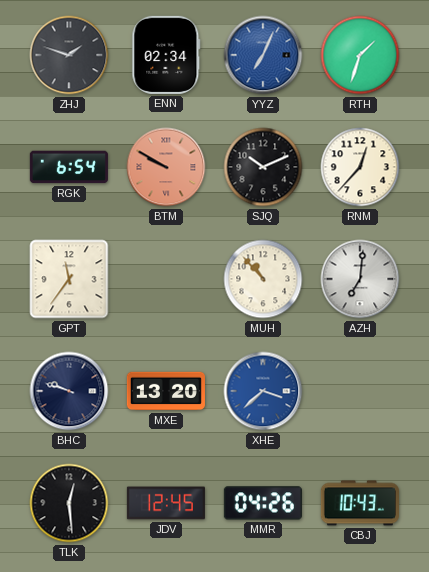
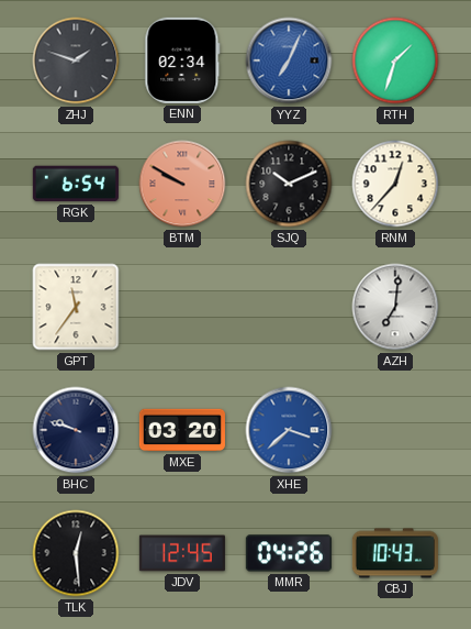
MUH: 10:53 -> none
MXE: 13:20 -> 03:20
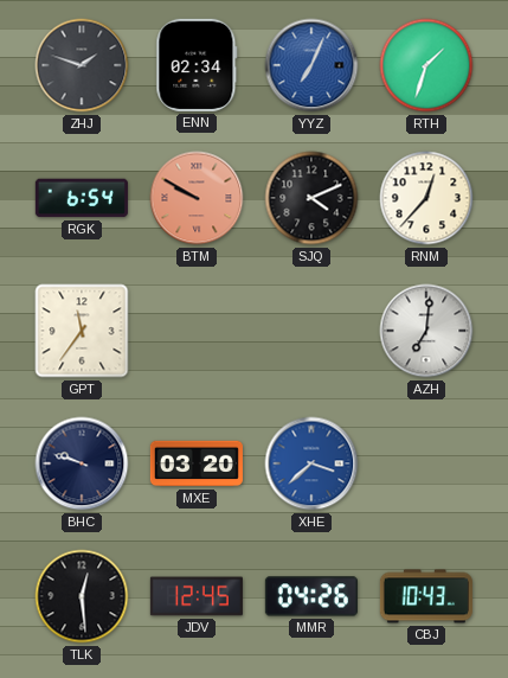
SJQ: 10:11 -> 4:11
